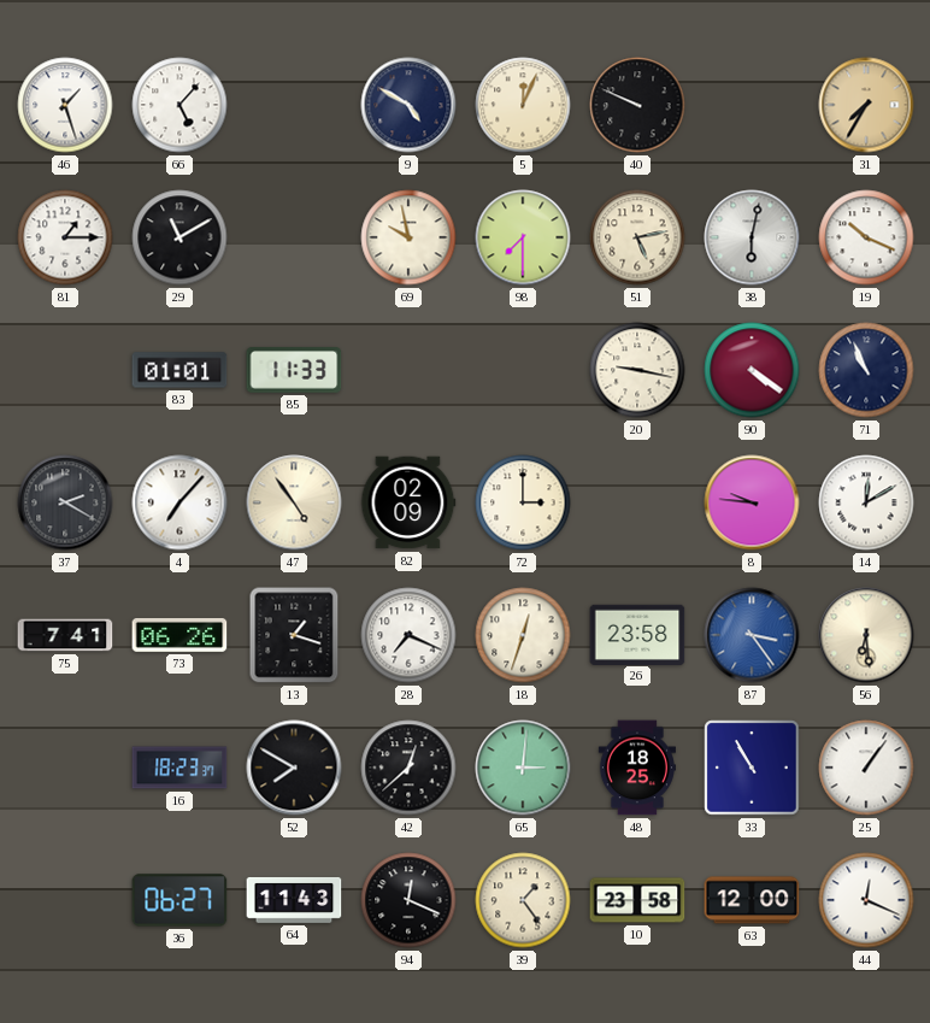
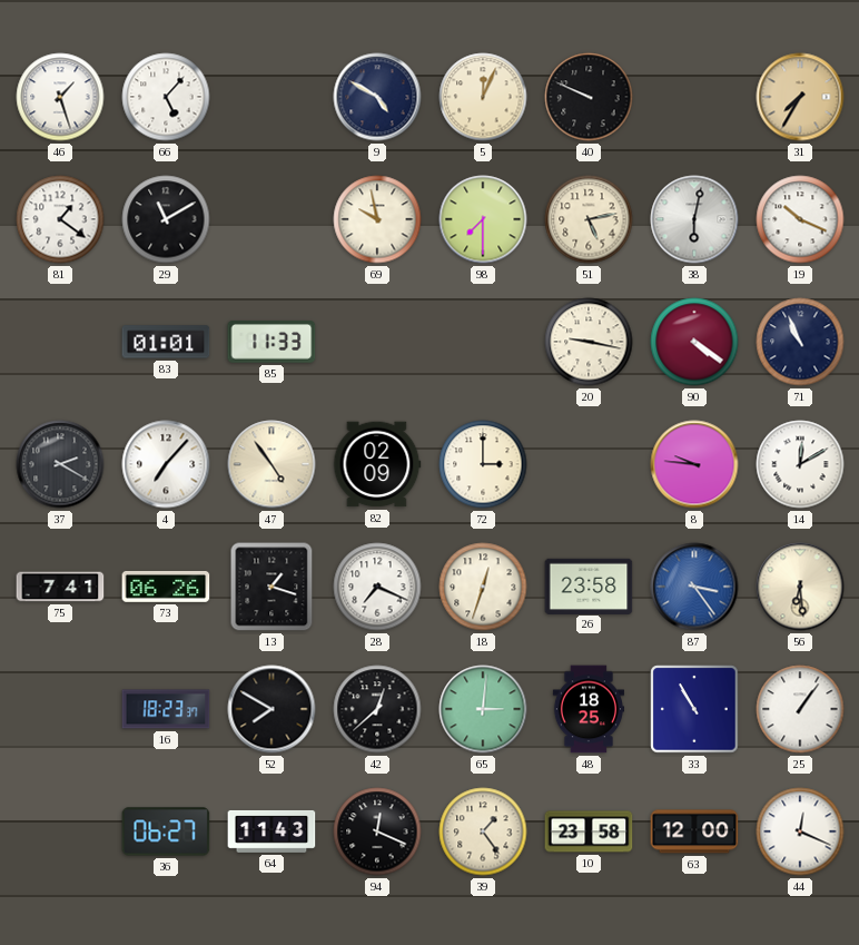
81: 1:15 -> 1:21
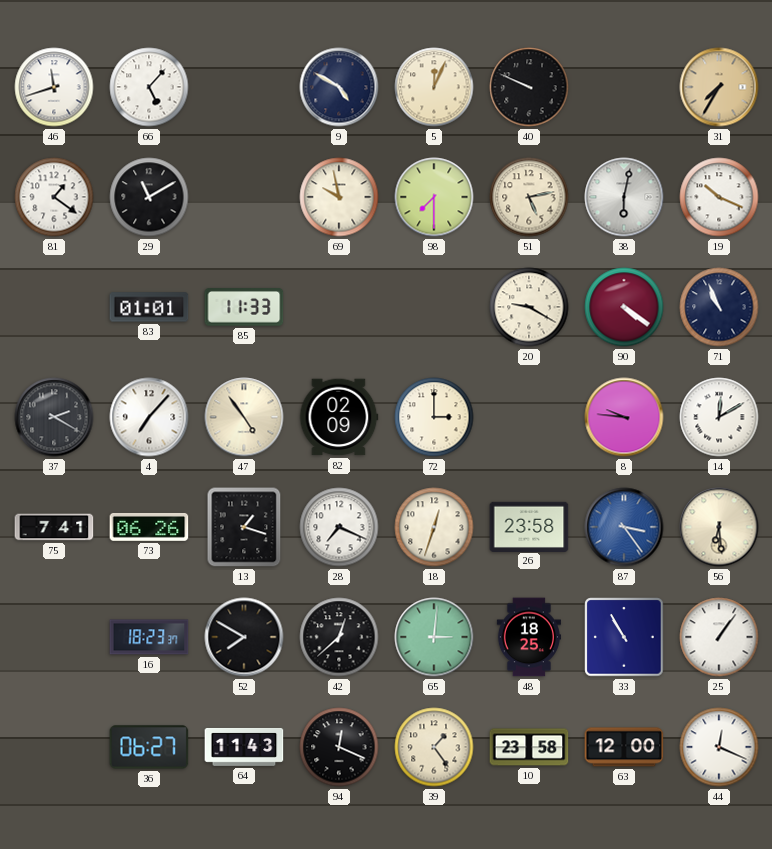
46: 1:27 -> 11:42
20: 9:17 -> 9:20
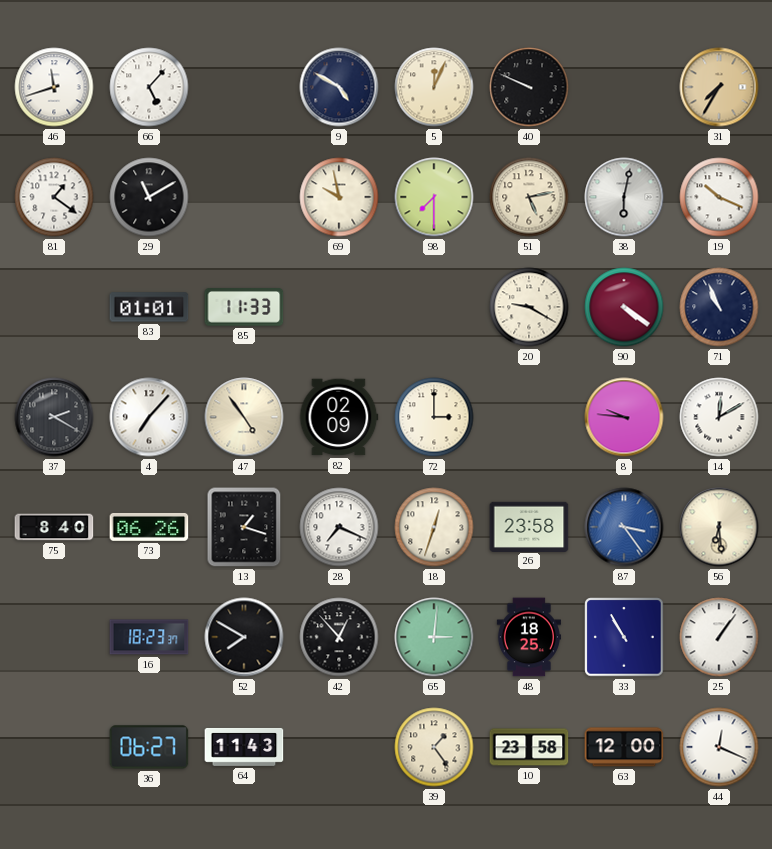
75: 7:41 -> 8:40
42: 12:38 -> 12:53
94: 12:19 -> none
